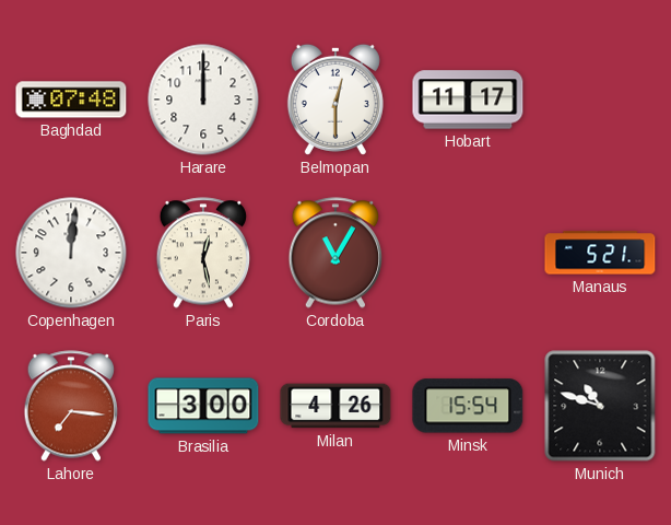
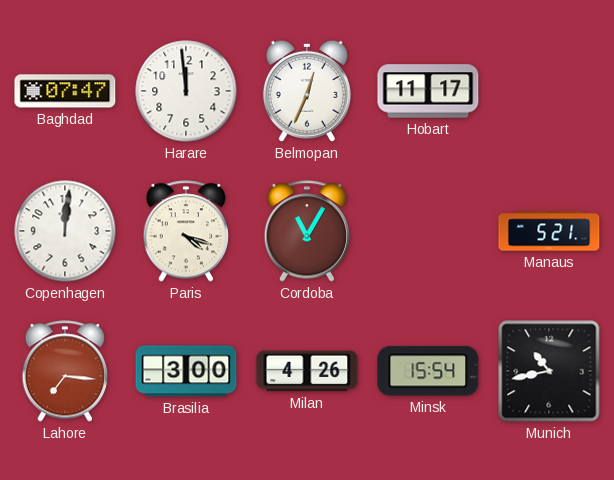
Baghdad: 07:48 -> 07:47
Harare: 12:00 -> 11:59
Belmopan: 12:30 -> 12:34
Paris: 12:28 -> 4:18
Munich: 10:48 -> 10:43
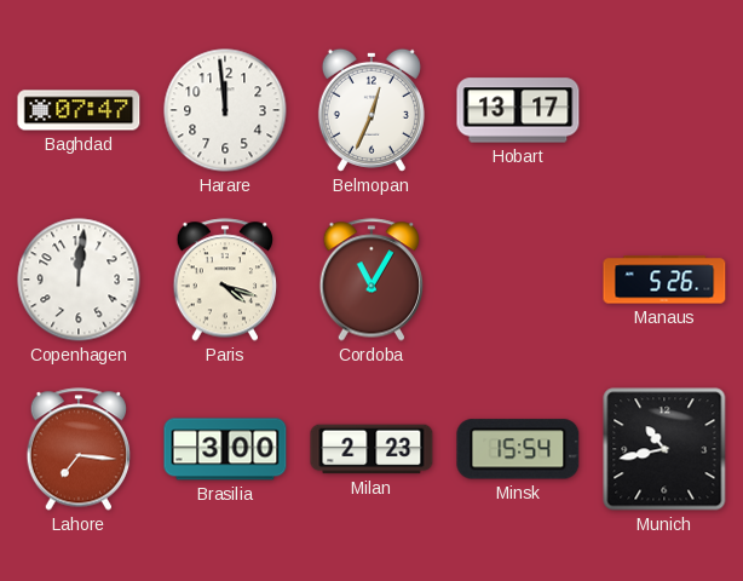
Hobart: 11:17 -> 13:17
Manaus: 5:21 -> 5:26
Milan: 4:26 -> 2:23
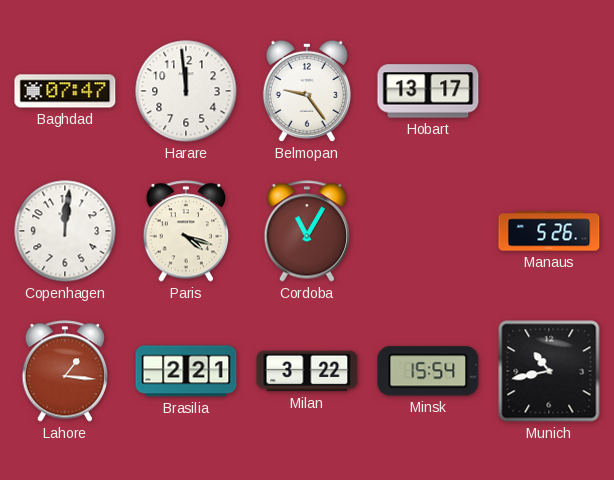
Belmopan: 12:34 -> 9:24
Lahore: 7:16 -> 1:16
Brasilia: 3:00 -> 2:21
Milan: 2:23 -> 3:22
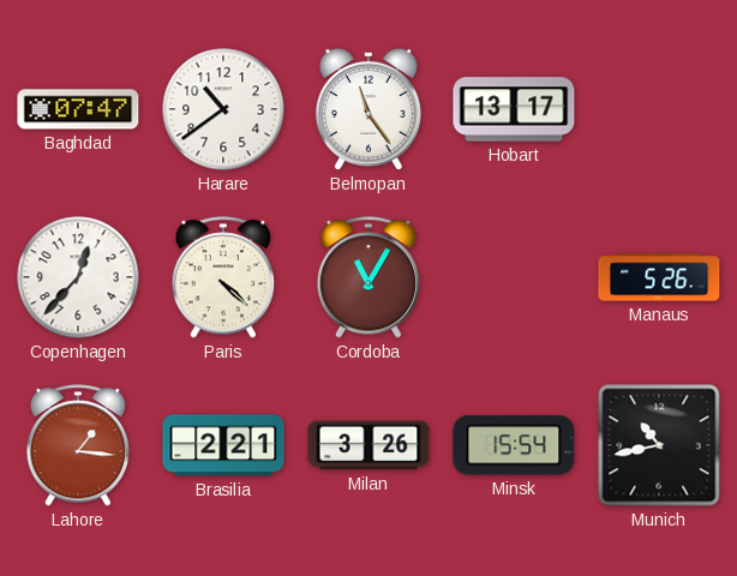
Harare: 11:59 -> 10:39
Belmopan: 9:24 -> 11:24
Copenhagen: 12:01 -> 12:37
Paris: 4:18 -> 4:22
Milan: 3:22 -> 3:26
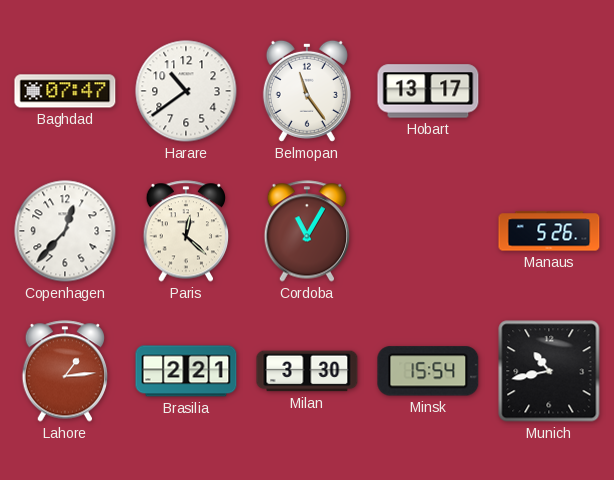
Paris: 4:22 -> 12:22
Lahore: 1:16 -> 1:14
Milan: 3:26 -> 3:30
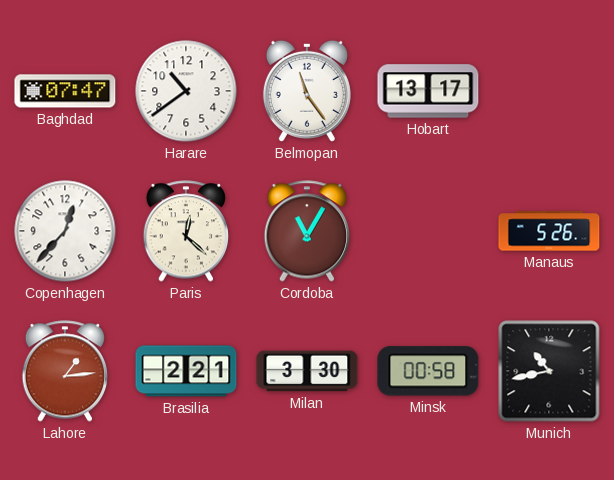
Minsk: 15:54 -> 00:58
